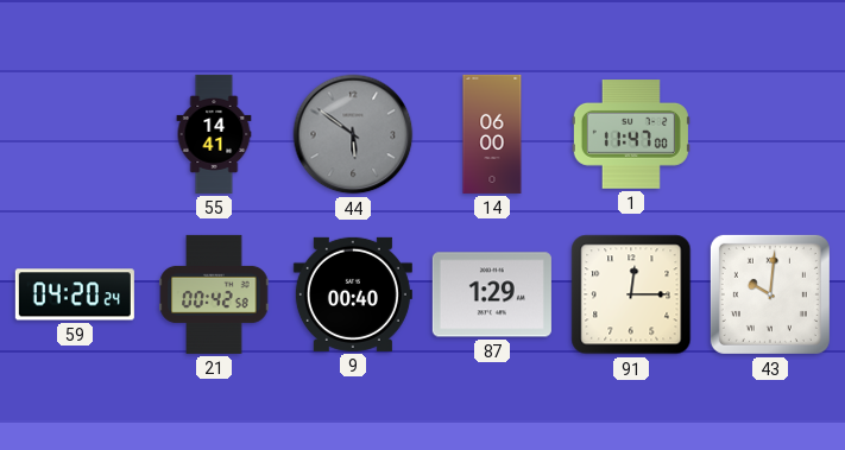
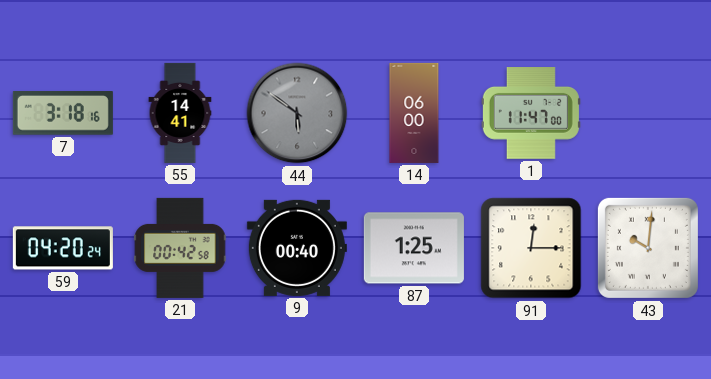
7: none -> 3:18
87: 1:29 -> 1:25
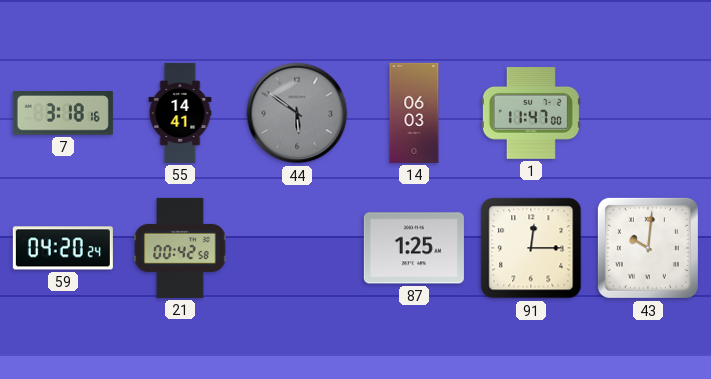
14: 06:00 -> 06:03
9: 00:40 -> none
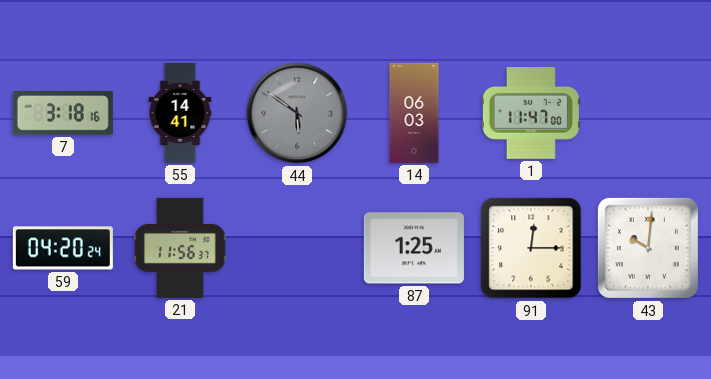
21: 00:42 -> 11:56
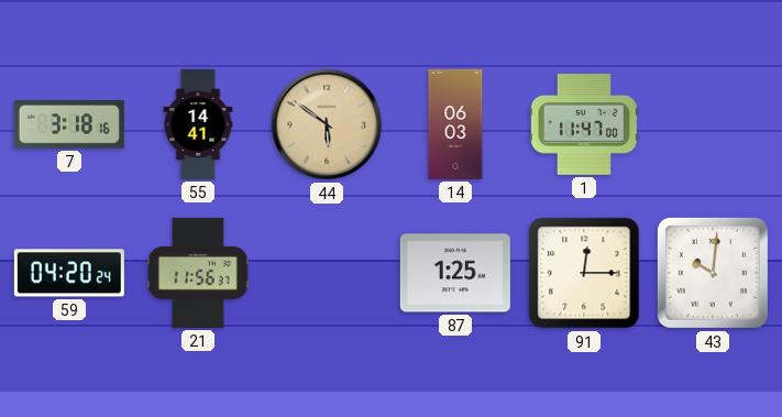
44 dial: grey -> champagne
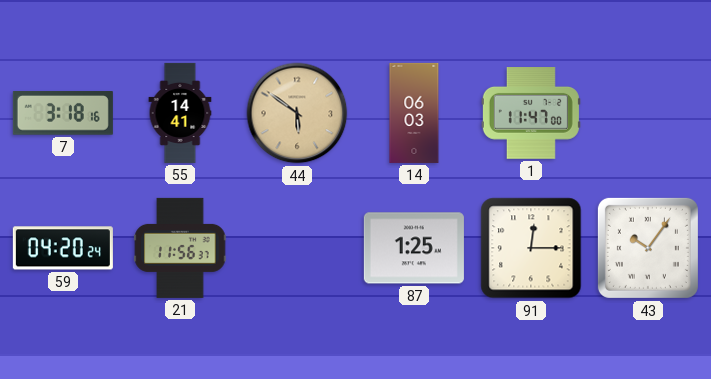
43: 10:01 -> 10:06
